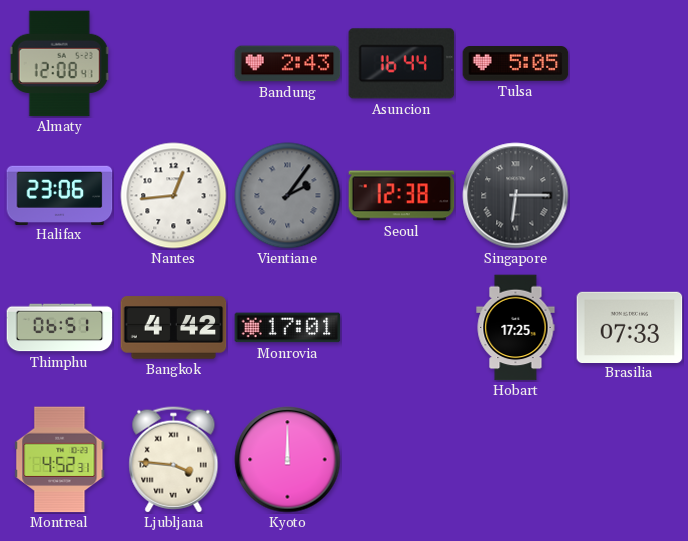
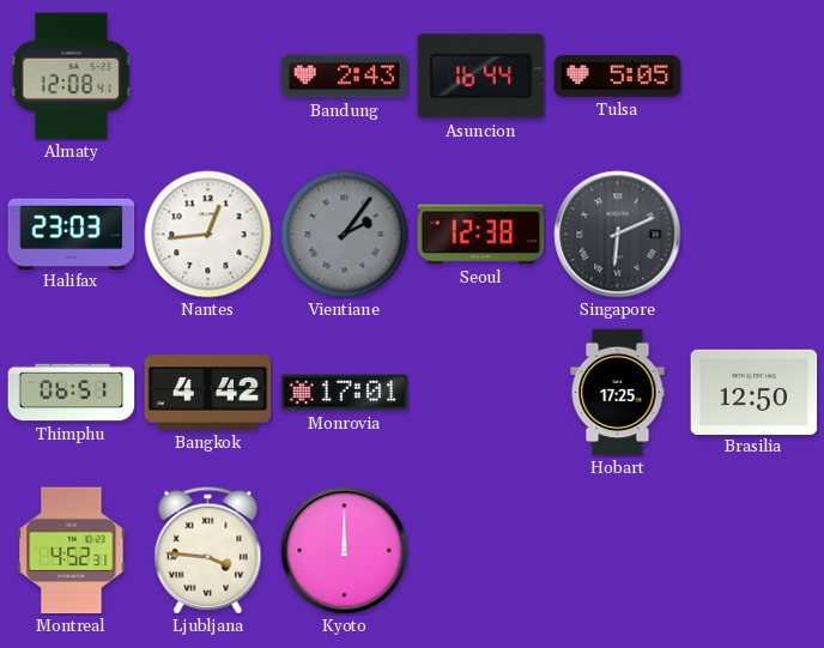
Halifax: 23:06 -> 23:03
Singapore: 6:15 -> 6:11
Brasilia: 07:33 -> 12:50
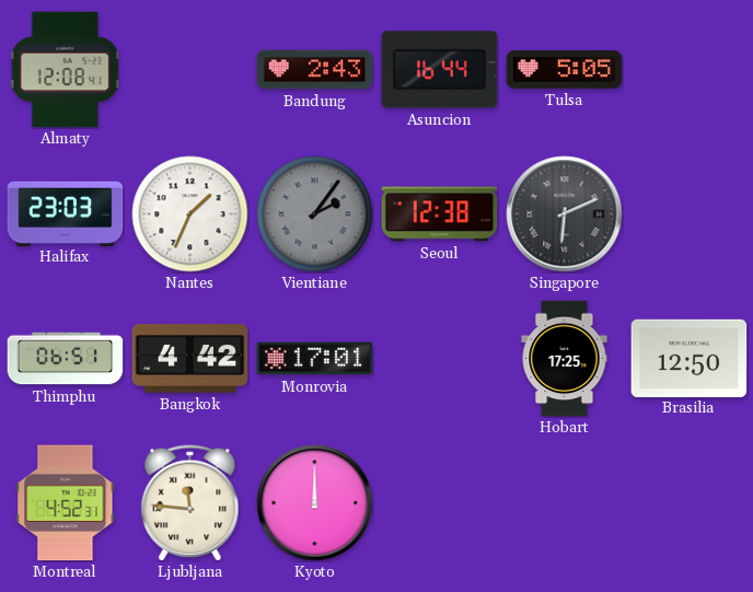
Nantes: 12:44 -> 1:34
Ljubljana: 3:46 -> 11:46
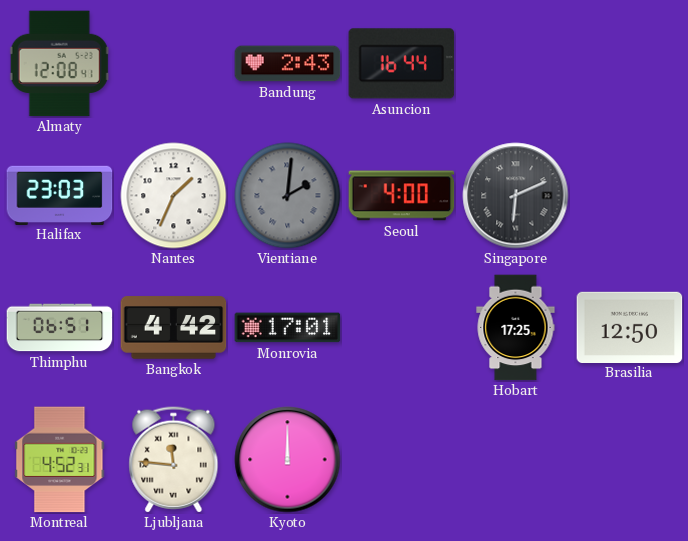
Tulsa: 5:05 -> none
Vientiane: 2:06 -> 2:01
Seoul: 12:38 -> 4:00
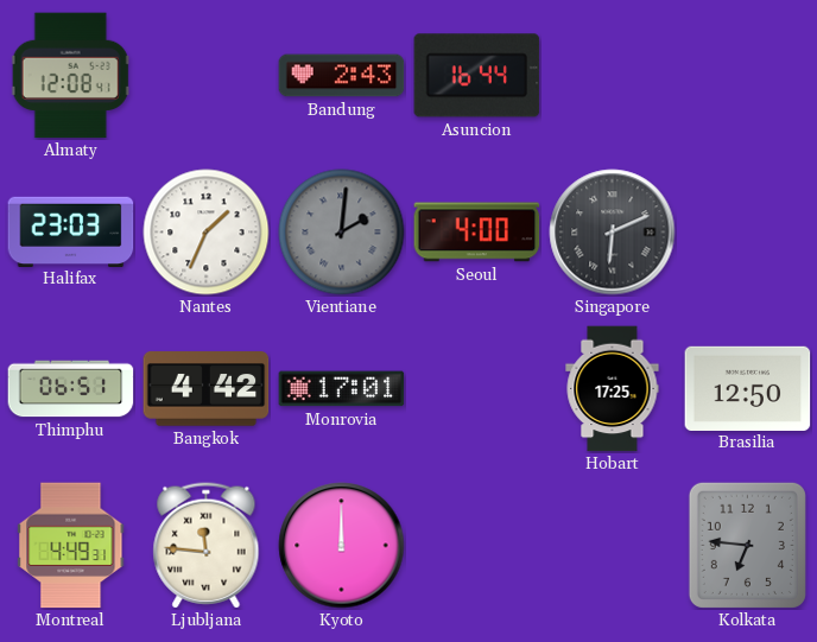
Montreal: 4:52 -> 4:49
Kolkata: none -> 6:46
